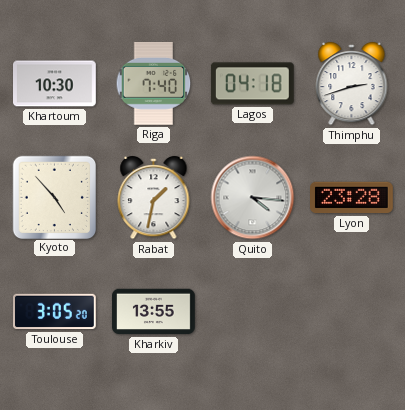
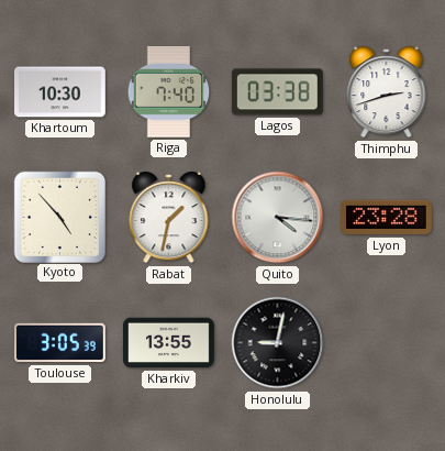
Lagos: 04:18 -> 03:38
Toulouse: 3:05:20 -> 3:05:39
Honolulu: none -> 9:02
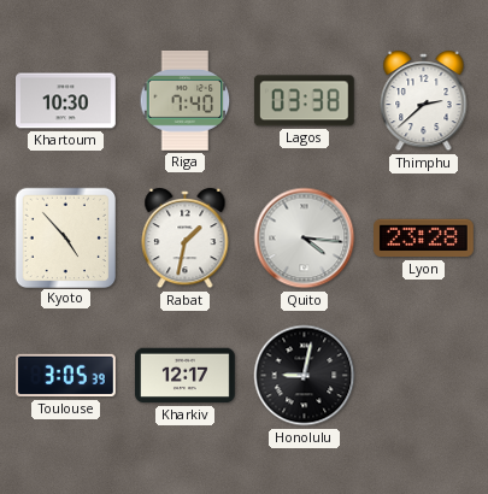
Thimphu: 2:42 -> 2:38
Kharkiv: 13:55 -> 12:17
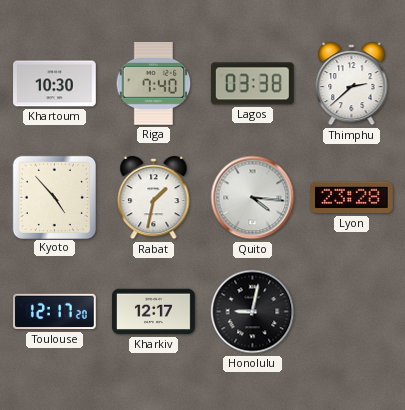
Toulouse: 3:05 -> 12:17
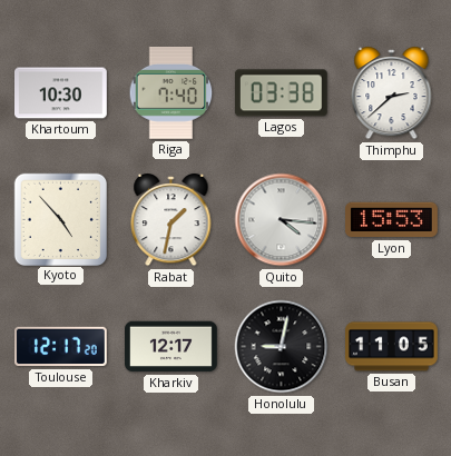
Lyon: 23:28 -> 15:53
Busan: none -> 11:05
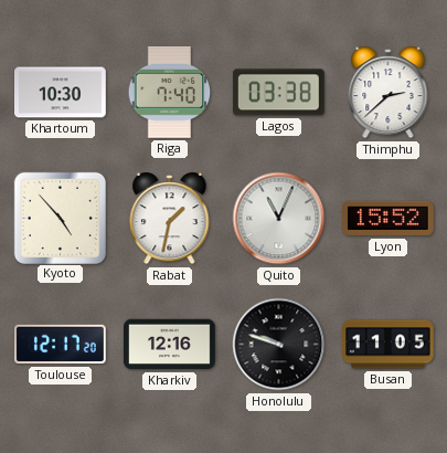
Quito: 4:16 -> 11:04
Lyon: 15:53 -> 15:52
Kharkiv: 12:17 -> 12:16
Honolulu: 9:02 -> 9:48
